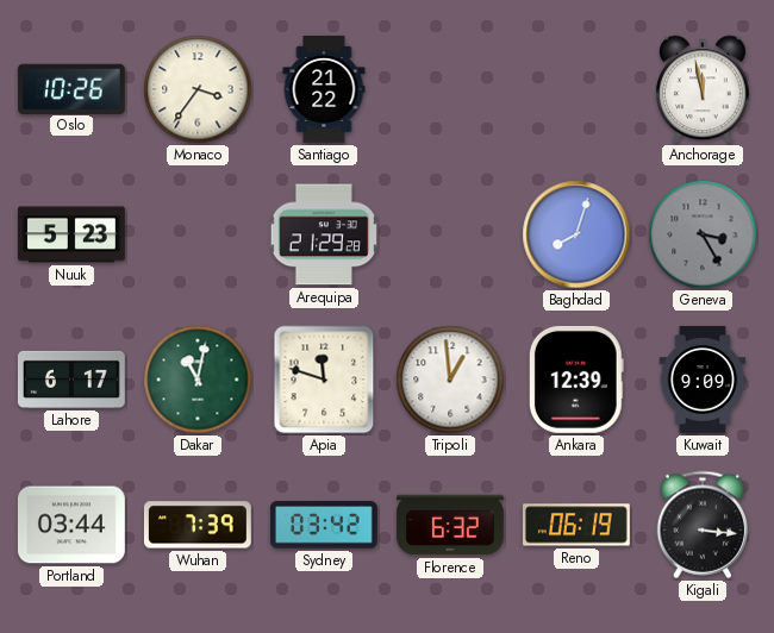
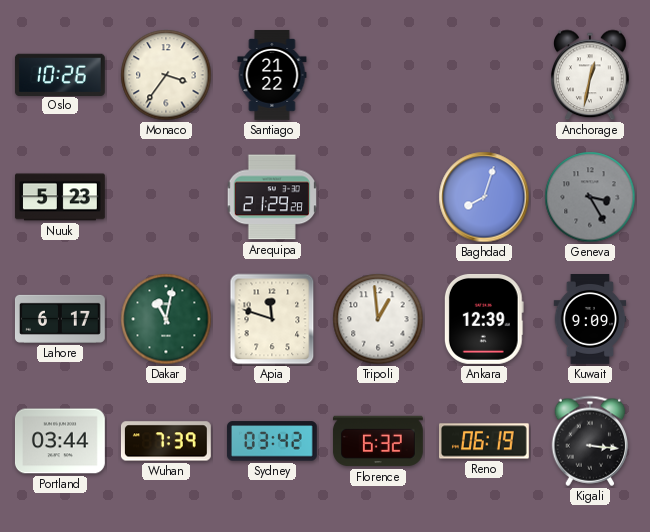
Anchorage: 11:58 -> 12:32
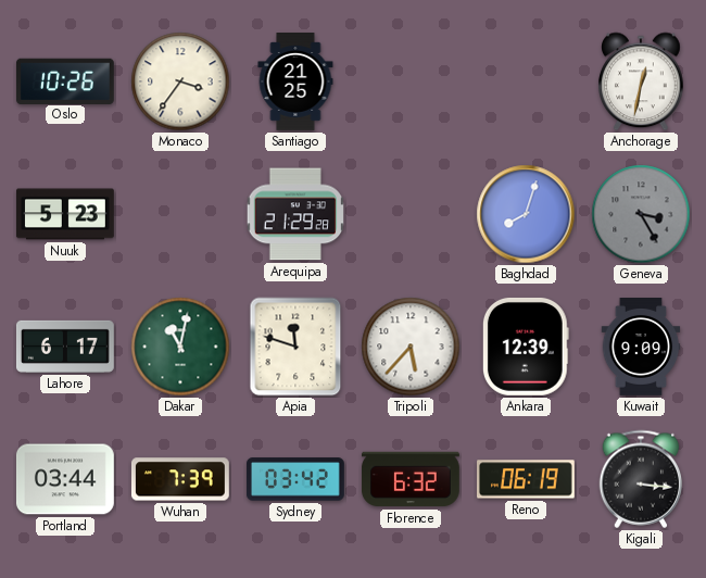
Santiago: 21:22 -> 21:25
Tripoli: 12:59 -> 5:37
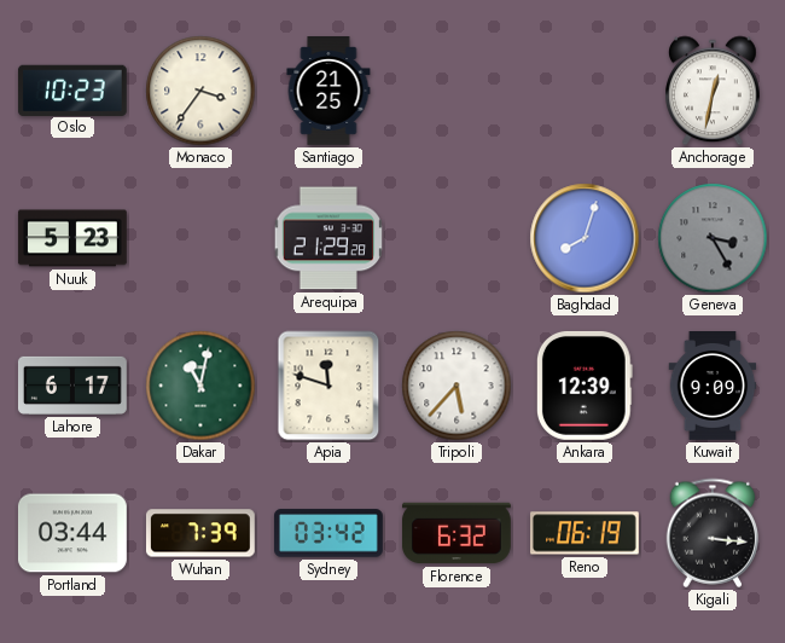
Oslo: 10:26 -> 10:23
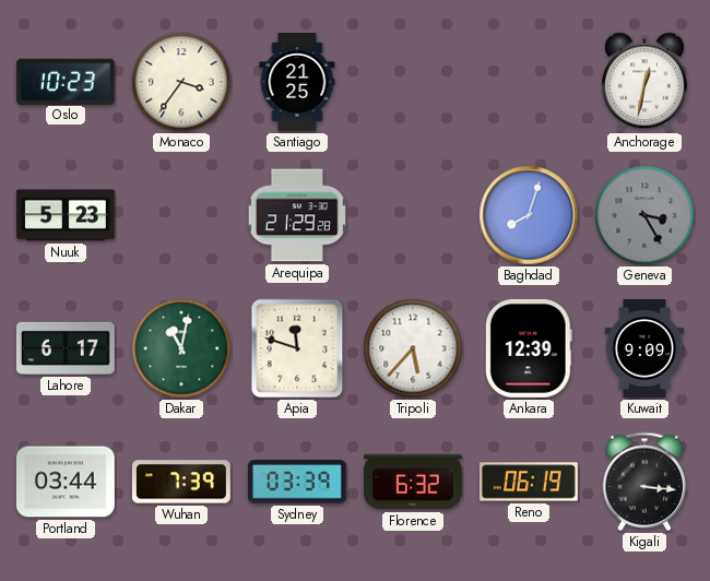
Sydney: 03:42 -> 03:39
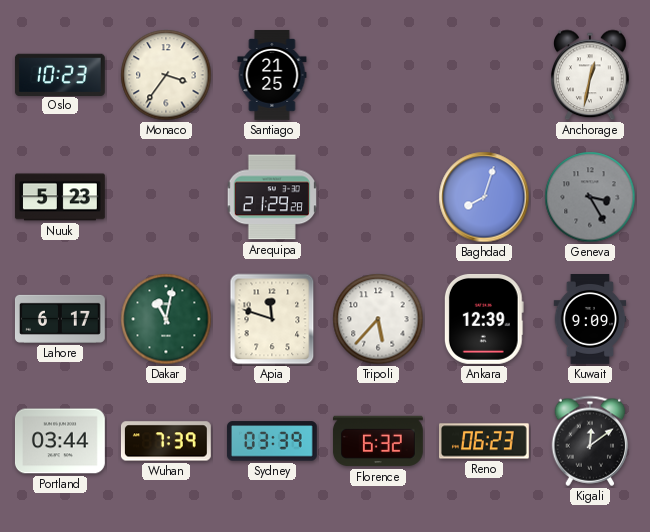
Reno: 06:19 -> 06:23
Kigali: 3:16 -> 12:09
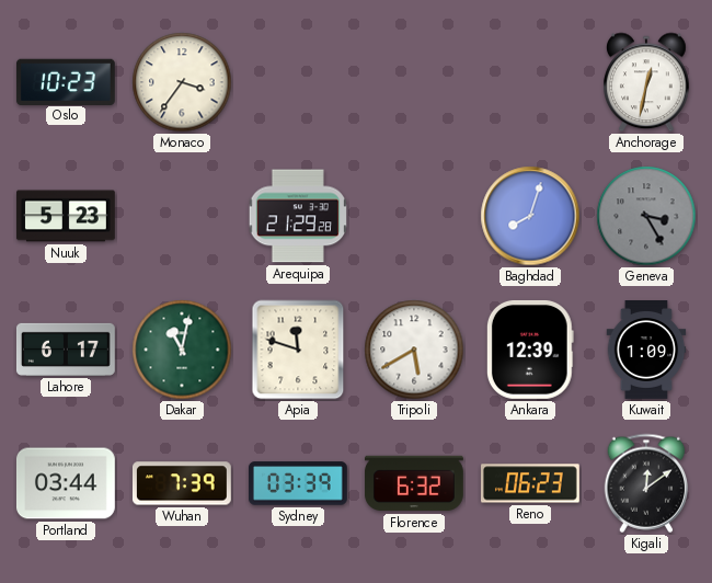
Santiago: 21:25 -> none
Tripoli: 5:37 -> 5:40
Kuwait: 9:09 -> 1:09
